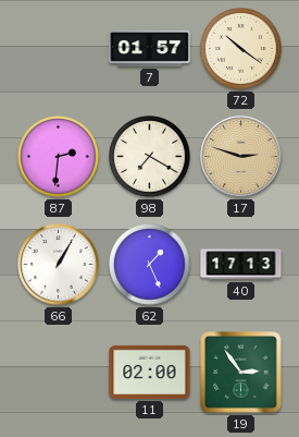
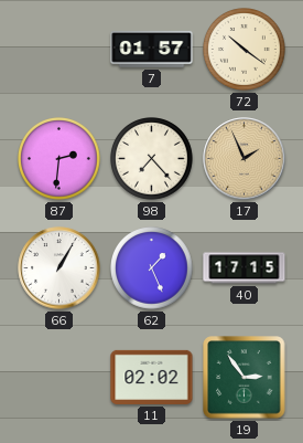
98: 7:20 -> 7:23
17: 2:48 -> 1:56
40: 17:13 -> 17:15
11: 02:00 -> 02:02
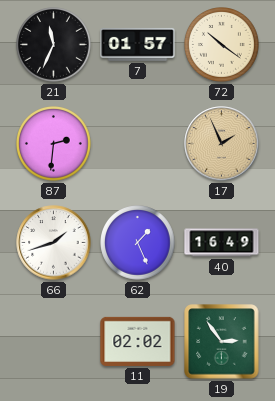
21: none -> 11:34
98: 7:23 -> none
66: 1:05 -> 1:42
40: 17:15 -> 16:49
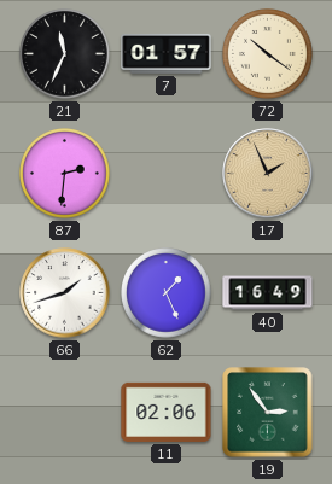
11: 02:02 -> 02:06
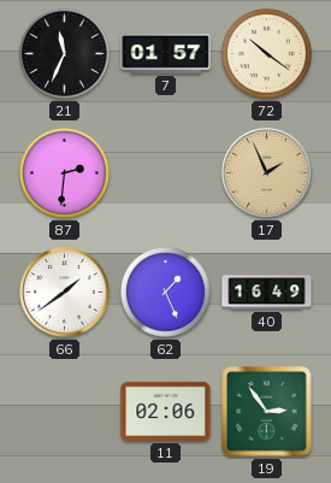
66: 1:42 -> 1:39
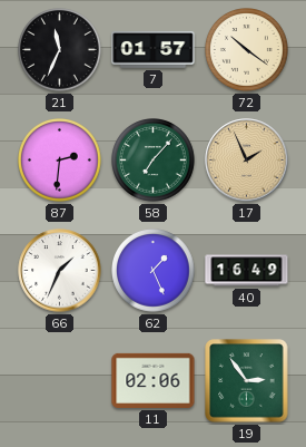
58: none -> 7:07
66: 1:39 -> 1:34
